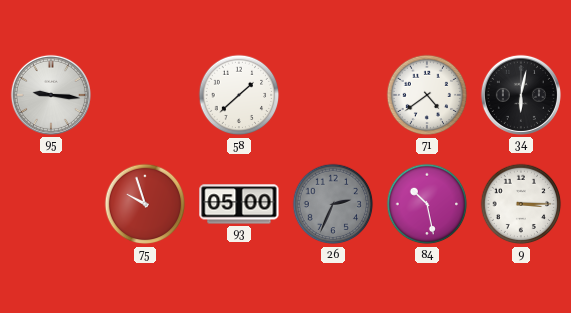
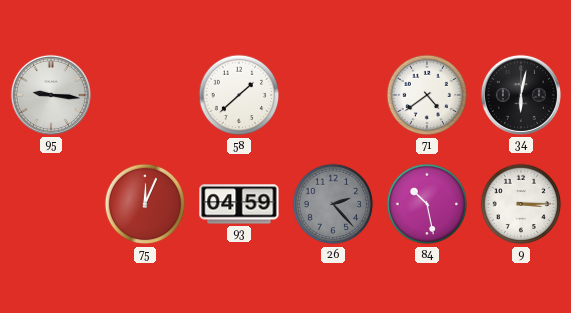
75: 9:57 -> 12:04
93: 05:00 -> 04:59
26: 2:34 -> 2:23
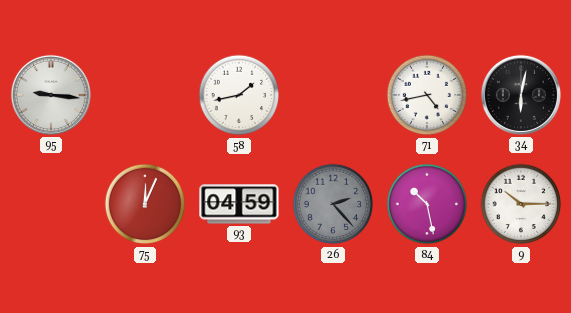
58: 1:38 -> 1:43
71: 4:39 -> 4:43
9: 3:15 -> 10:15
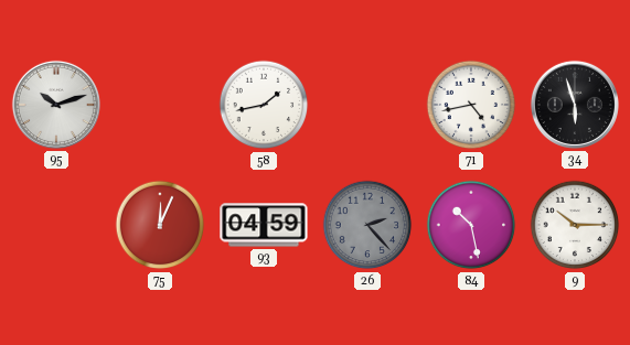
95: 9:16 -> 10:12
34: 6:02 -> 5:57
